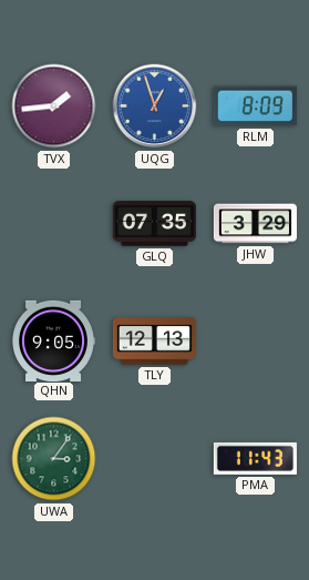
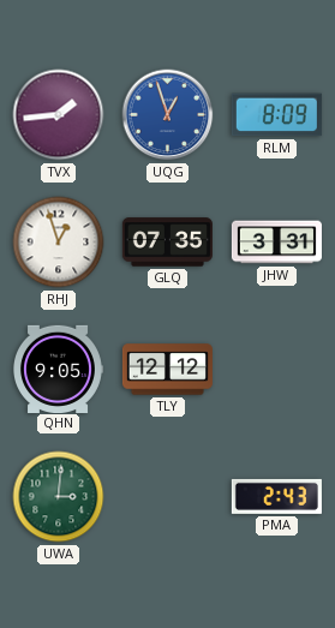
RHJ: none -> 12:57
JHW: 3:29 -> 3:31
TLY: 12:13 -> 12:12
UWA: 3:06 -> 3:01
PMA: 11:43 -> 2:43
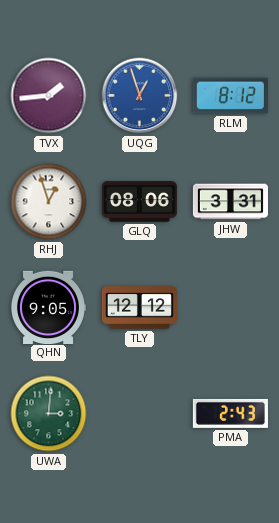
RLM: 8:09 -> 8:12
GLQ: 07:35 -> 08:06
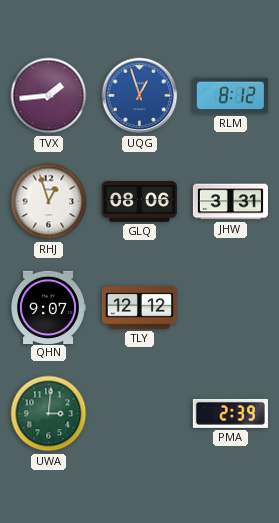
QHN: 9:05 -> 9:07
PMA: 2:43 -> 2:39
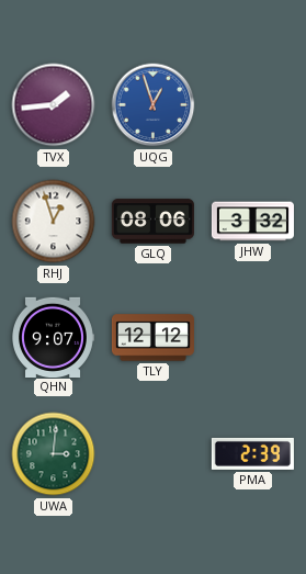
RLM: 8:12 -> none
JHW: 3:31 -> 3:32
